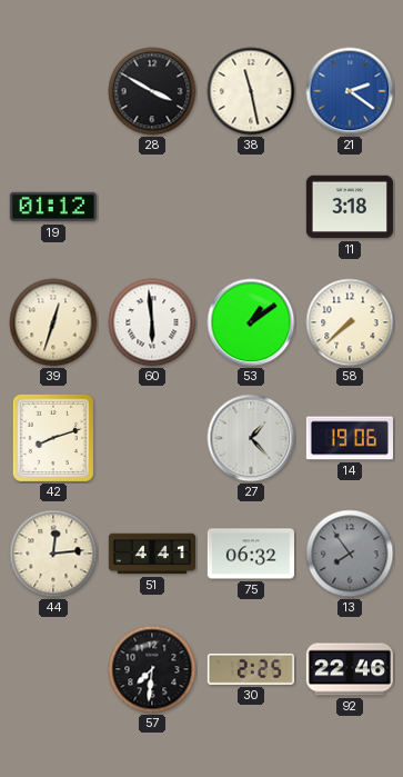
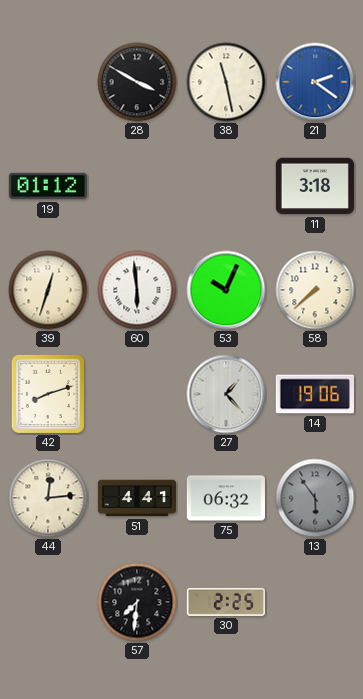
53: 1:09 -> 10:04
13: 7:54 -> 5:54
92: 22:46 -> none
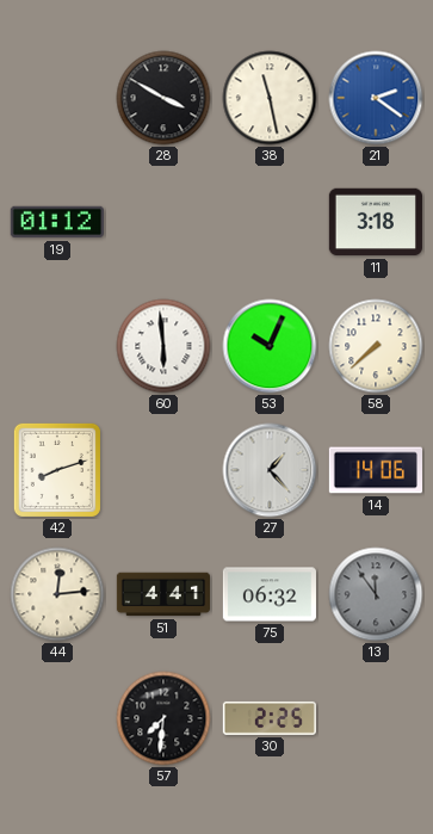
39: 12:33 -> none
14: 19:06 -> 14:06
13: 5:54 -> 11:54
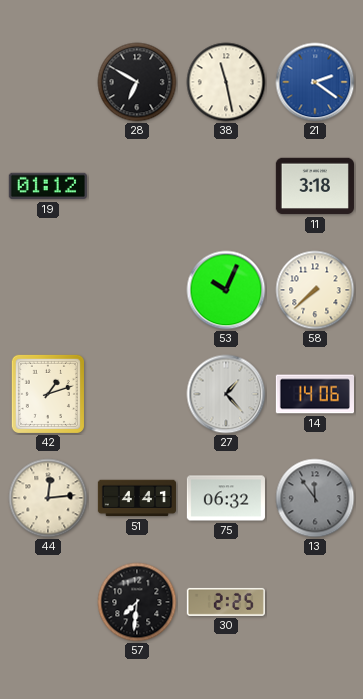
28: 3:50 -> 6:50
60: 5:59 -> none
42: 8:12 -> 1:12
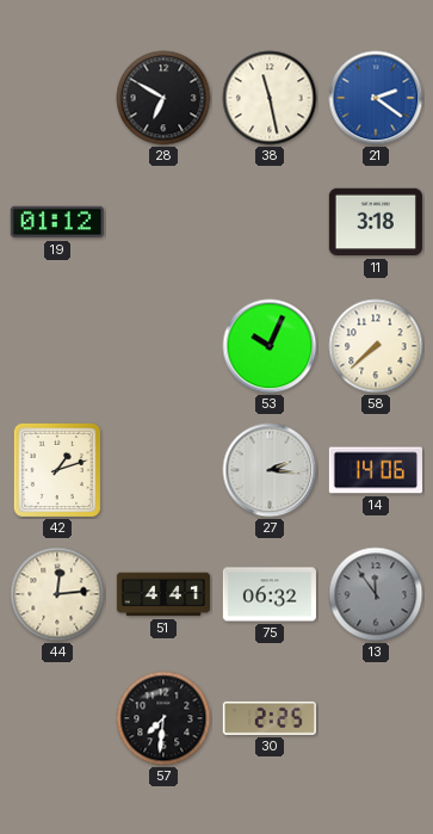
27: 1:23 -> 2:16
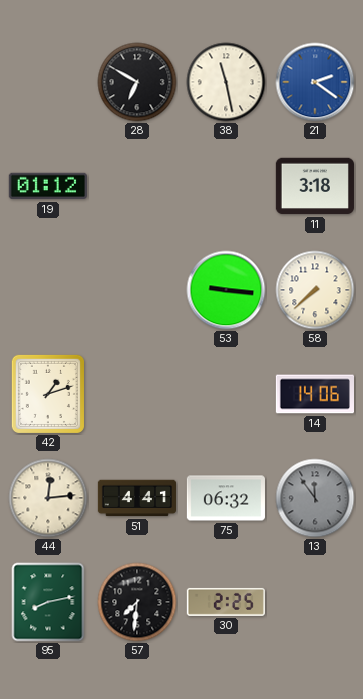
53: 10:04 -> 9:16
27: 2:16 -> none
95: none -> 8:13
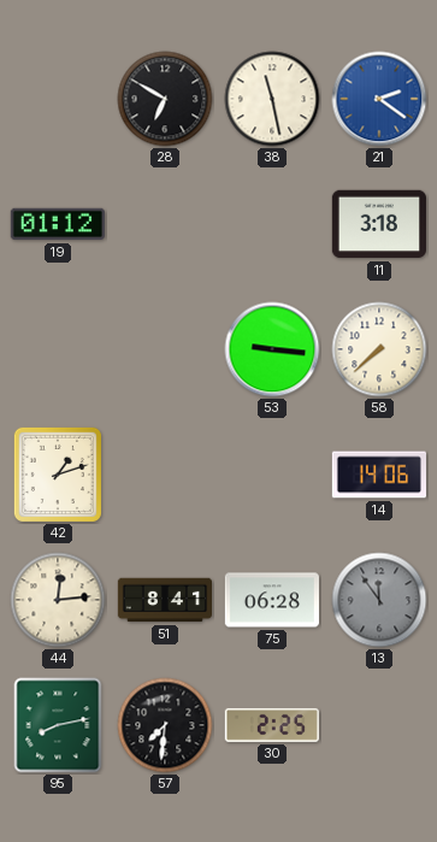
51: 4:41 -> 8:41
75: 06:32 -> 06:28
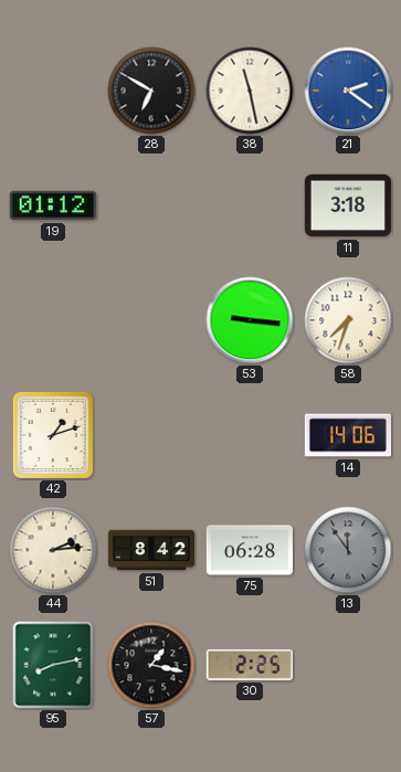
58: 7:38 -> 7:33
44: 12:14 -> 2:14
51: 8:41 -> 8:42
57: 7:31 -> 1:17
